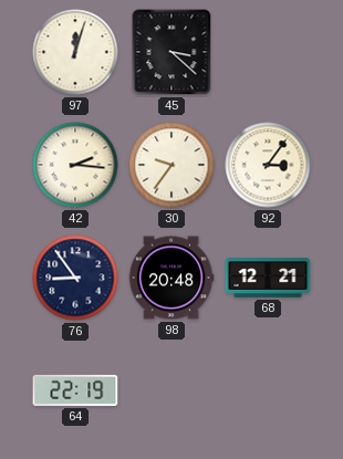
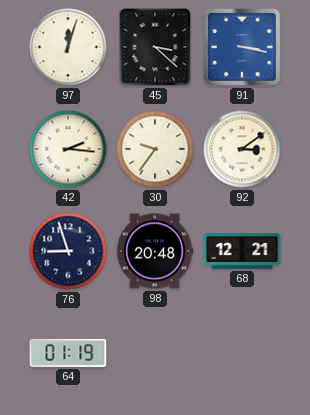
91: none -> 3:17
92: 3:06 -> 3:09
76: 8:54 -> 8:57
64: 22:19 -> 01:19
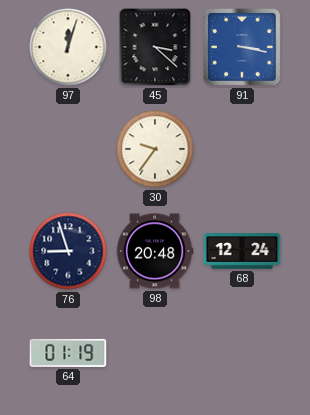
42: 2:16 -> none
92: 3:09 -> none
68: 12:21 -> 12:24
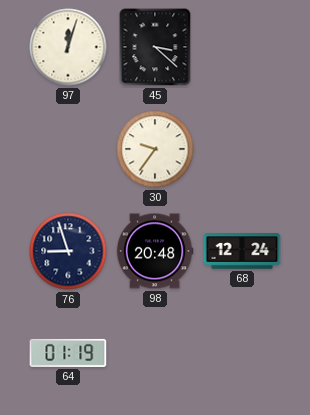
91: 3:17 -> none
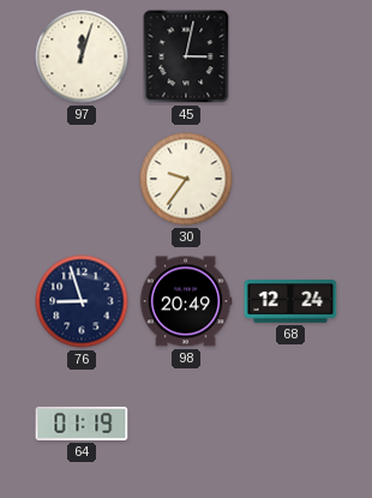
45: 3:22 -> 3:02
98: 20:48 -> 20:49
